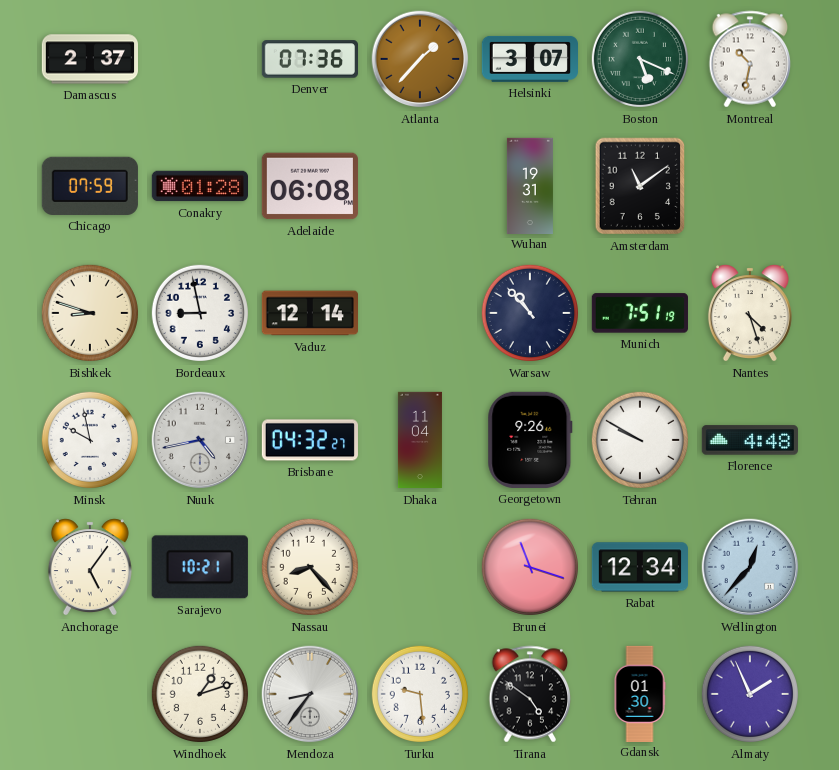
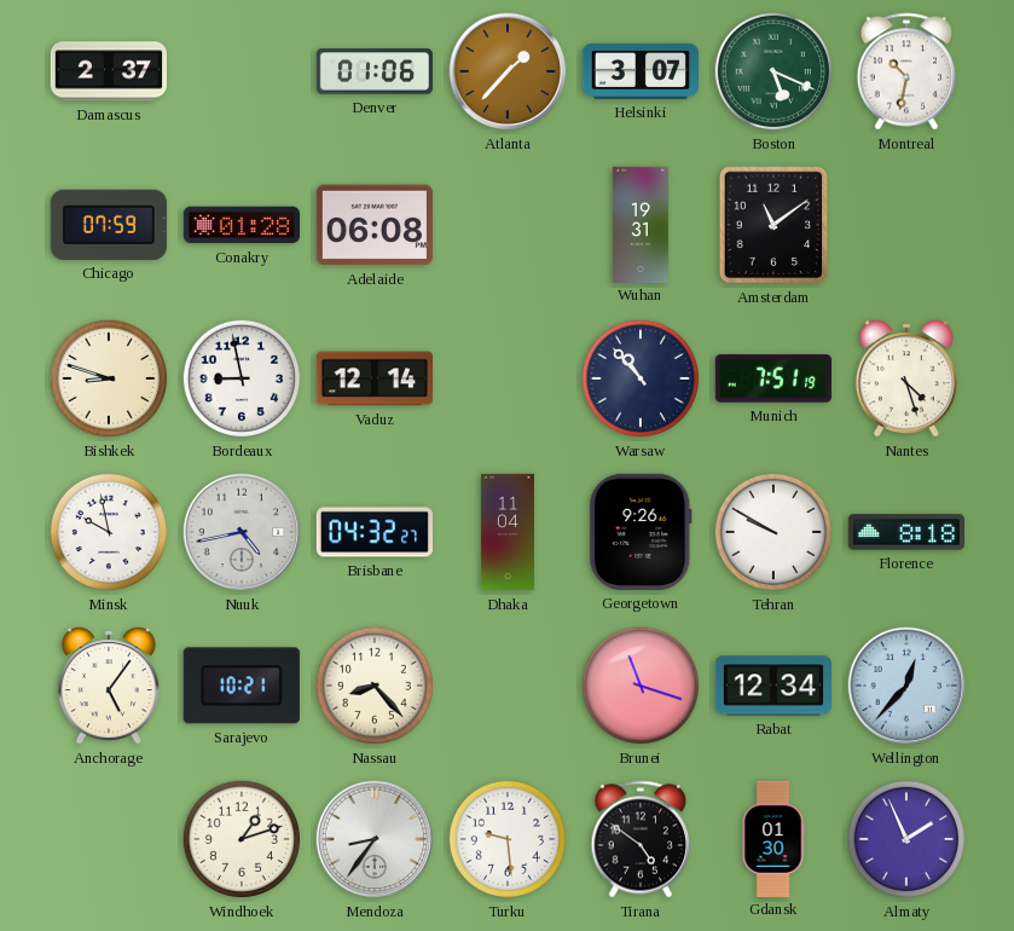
Denver: 07:36 -> 01:06
Florence: 4:48 -> 8:18
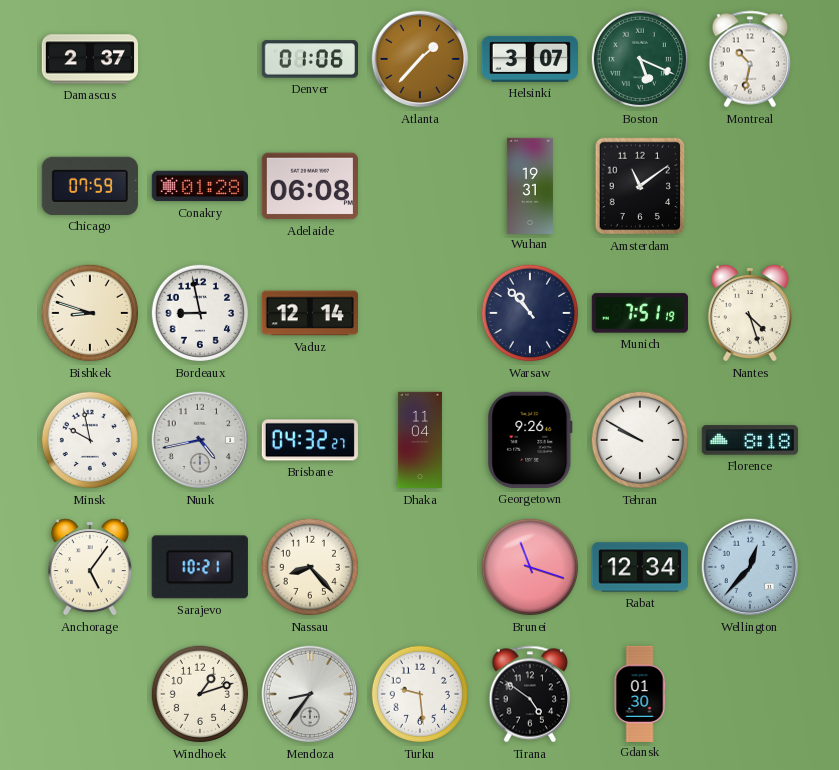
Almaty: 1:56 -> none
